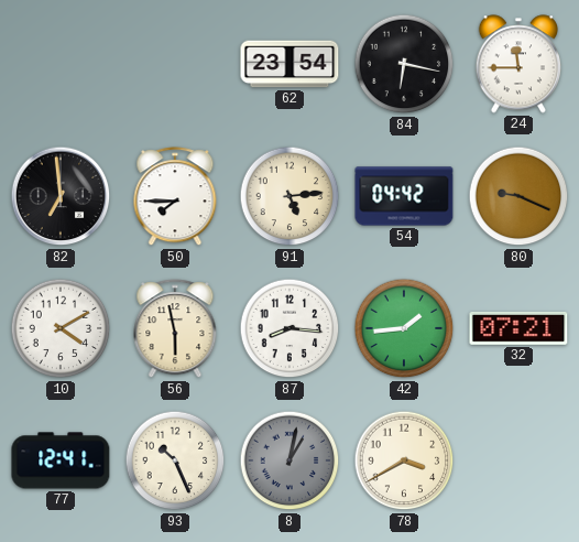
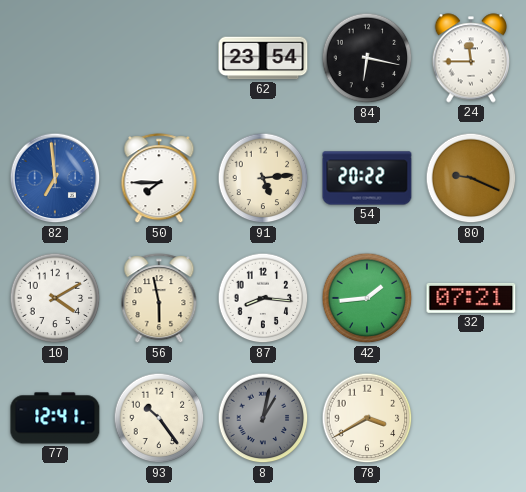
82 dial: black -> blue
54: 04:42 -> 20:22
93: 10:26 -> 10:24
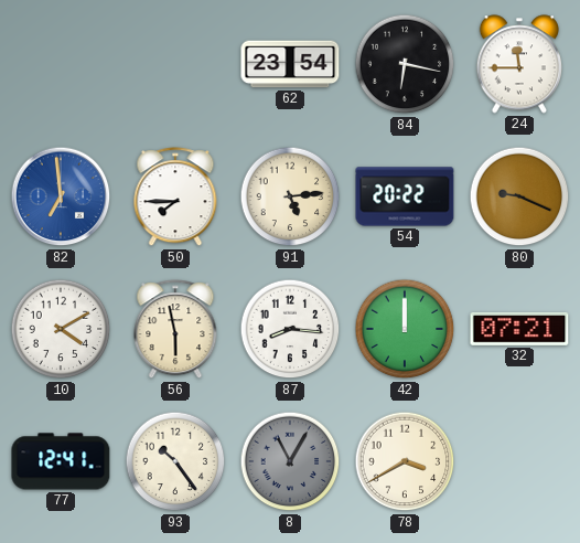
42: 1:44 -> 12:00
8: 1:02 -> 11:05
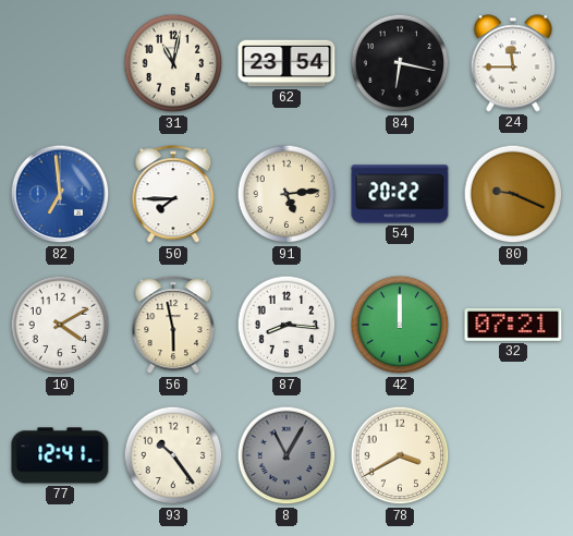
31: none -> 11:02
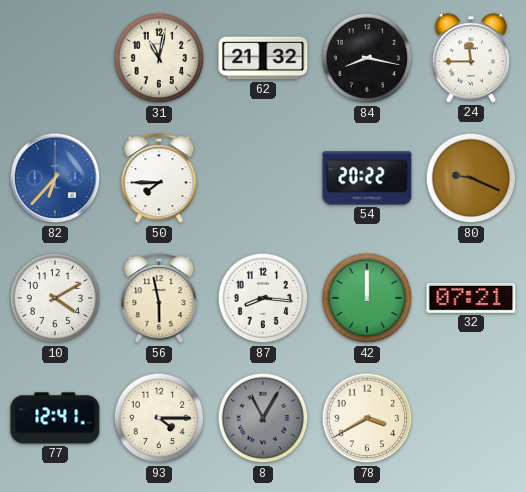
62: 23:54 -> 21:32
84: 6:17 -> 8:17
82: 6:59 -> 6:37
91: 5:14 -> none
93: 10:24 -> 4:15
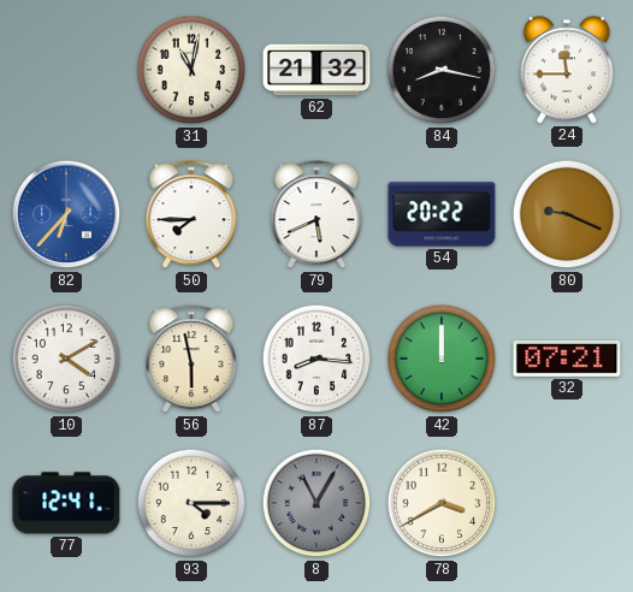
79: none -> 5:41
